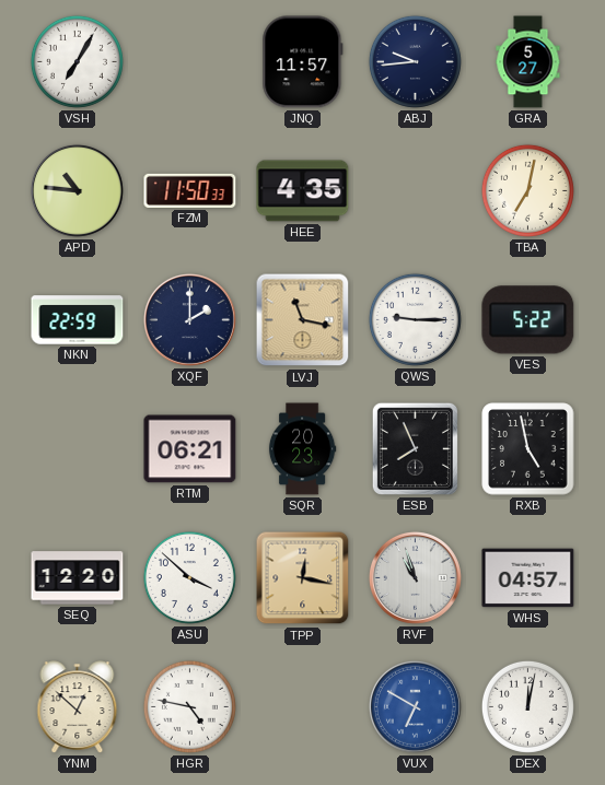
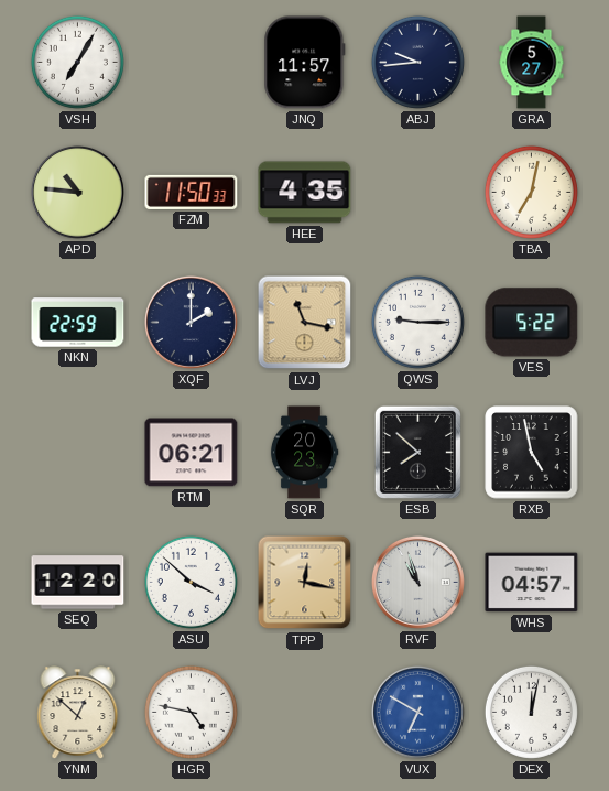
ESB: 7:56 -> 7:52
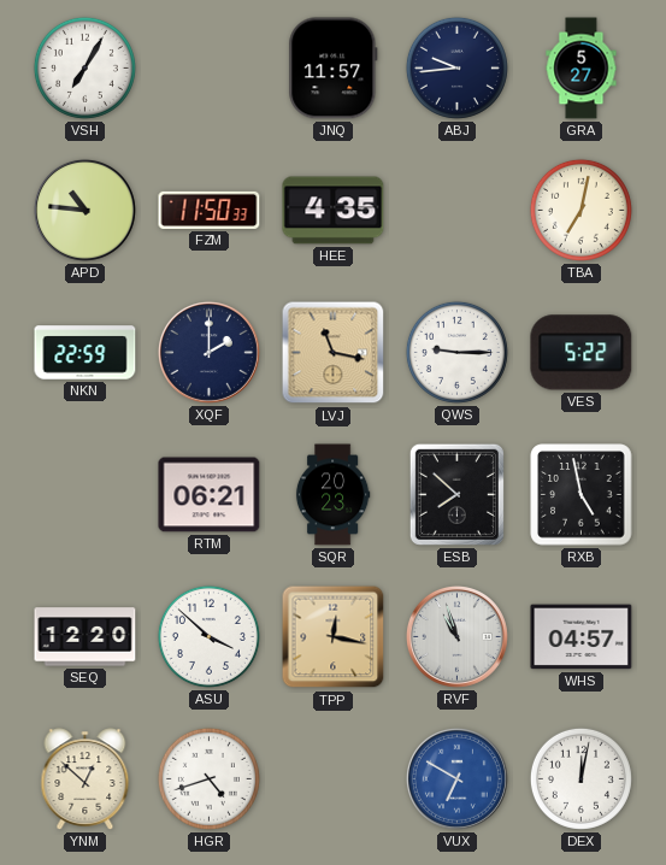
HGR: 4:47 -> 4:42
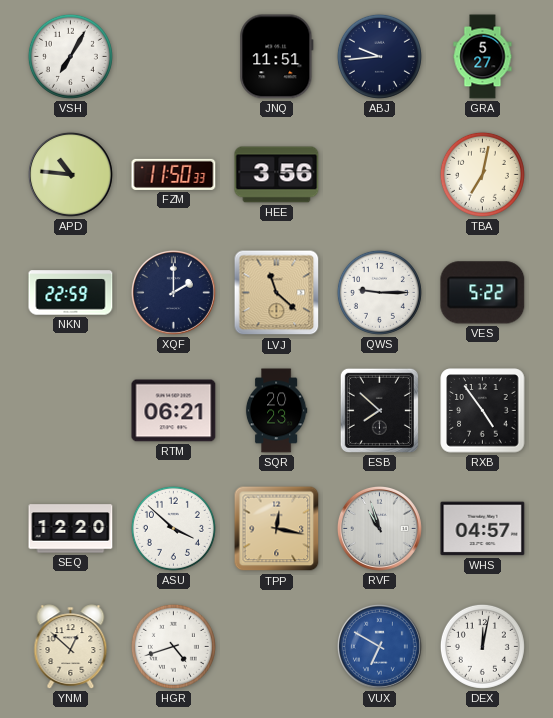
JNQ: 11:57 -> 11:51
HEE: 4:35 -> 3:56
LVJ: 11:17 -> 11:22
RXB: 4:58 -> 4:54
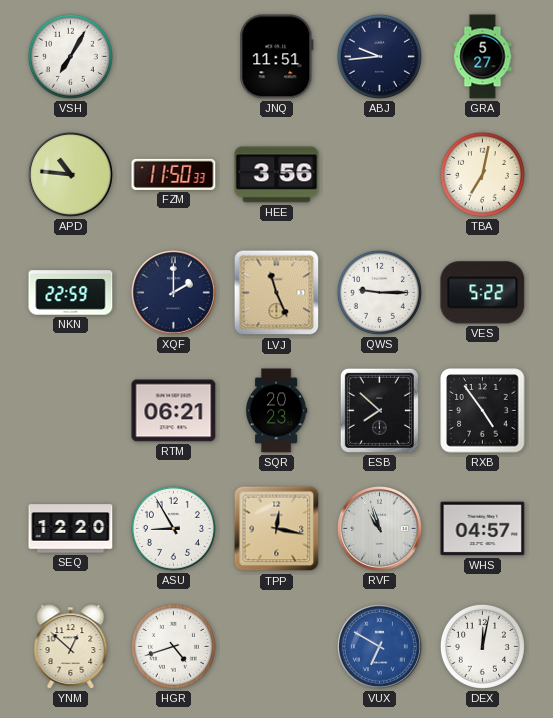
LVJ: 11:22 -> 11:26
ASU: 3:52 -> 8:55
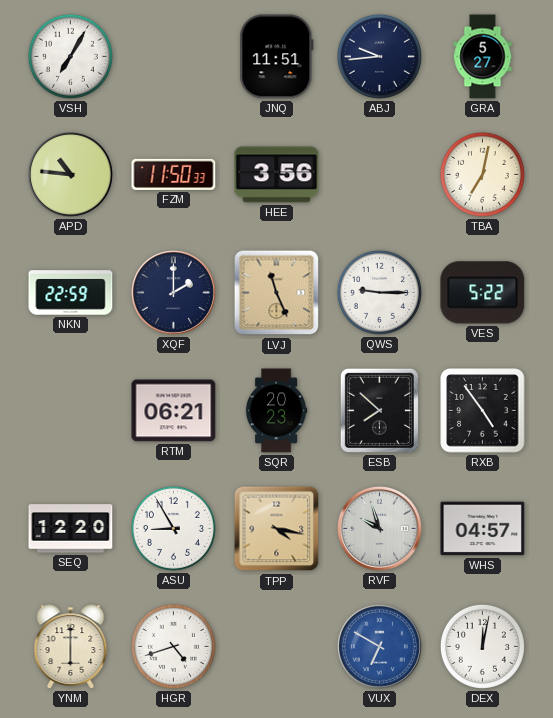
TPP: 12:17 -> 4:17
RVF: 10:57 -> 9:57
YNM: 12:52 -> 6:00
